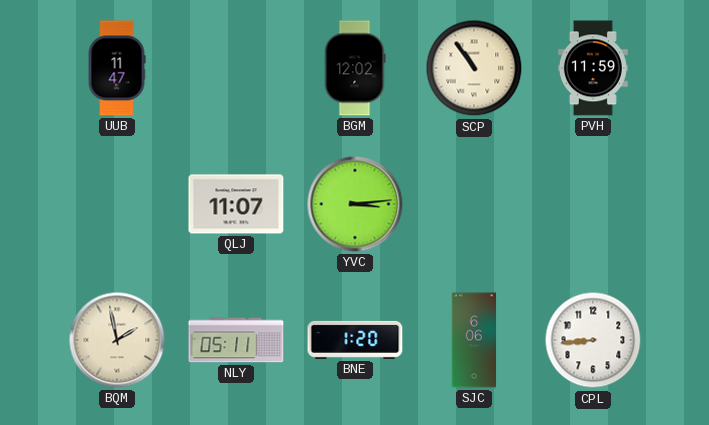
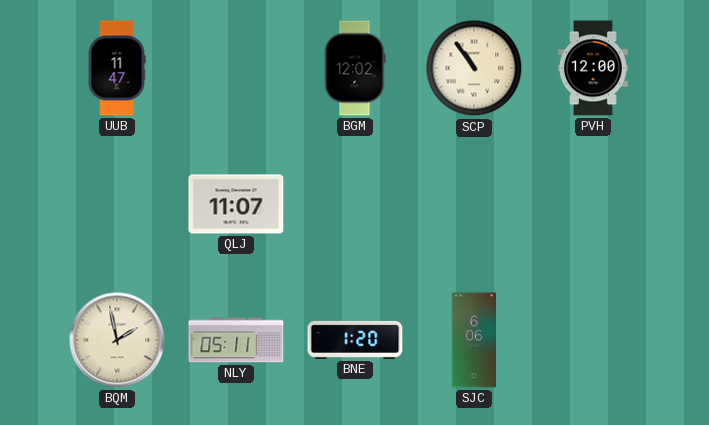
PVH: 11:59 -> 12:00
YVC: 3:14 -> none
CPL: 8:44 -> none
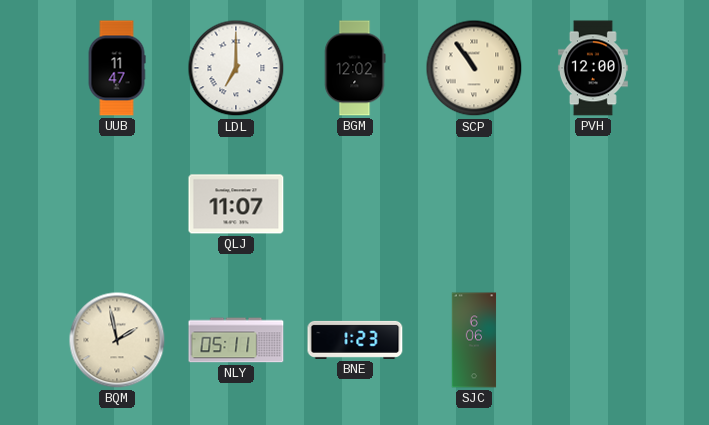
LDL: none -> 7:00
BNE: 1:20 -> 1:23
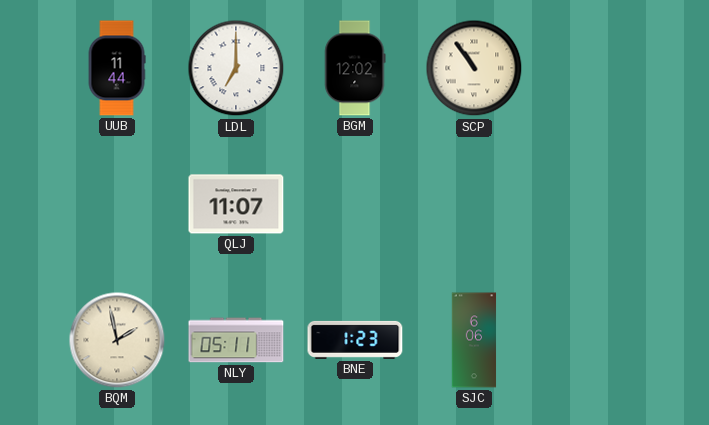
UUB: 11:47 -> 11:44
PVH: 12:00 -> none
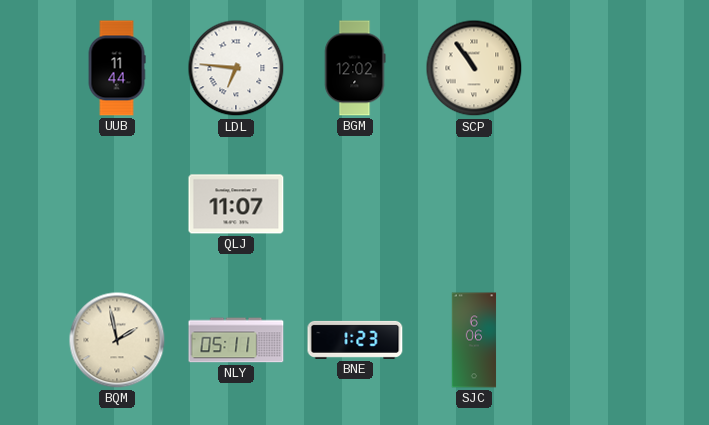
LDL: 7:00 -> 6:46
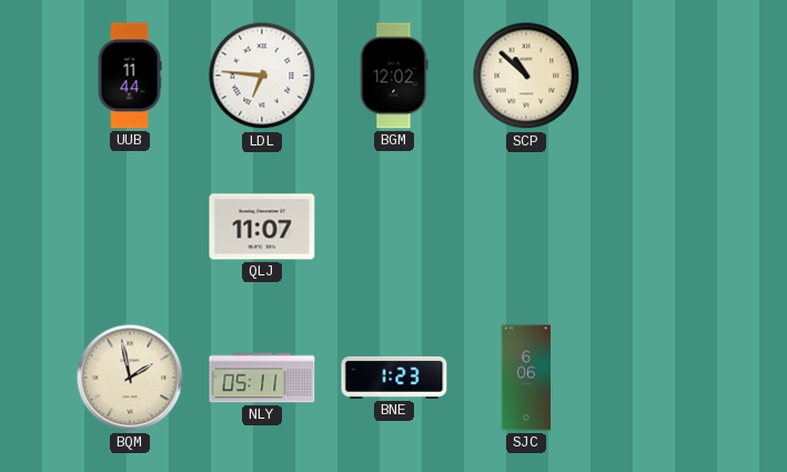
SCP: 10:54 -> 10:52
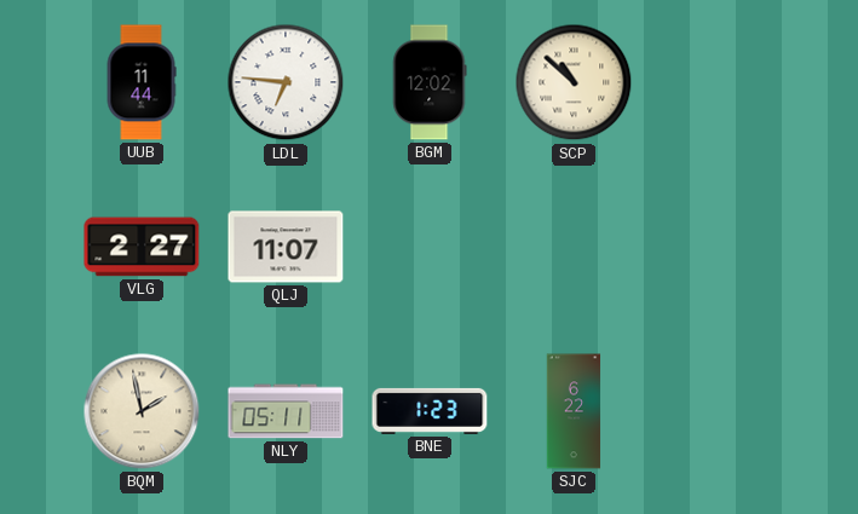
VLG: none -> 2:27
SJC: 6:06 -> 6:22
